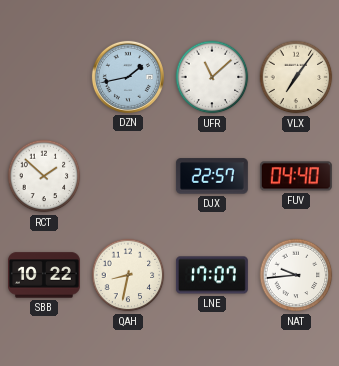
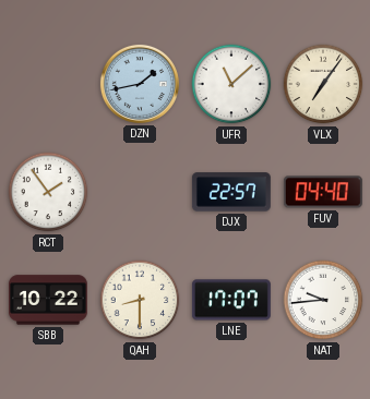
RCT: 1:52 -> 1:54
QAH: 8:32 -> 8:30
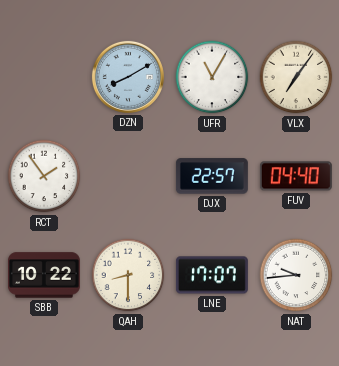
DZN: 1:43 -> 8:10
UFR: 11:08 -> 11:05
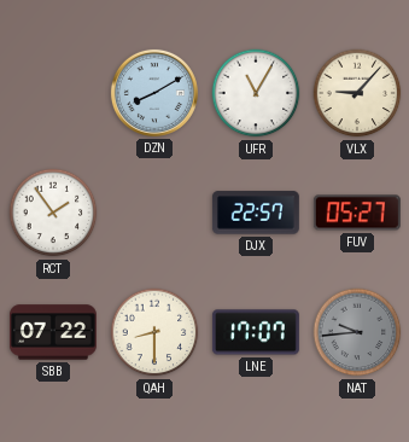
VLX: 7:06 -> 9:07
FUV: 04:40 -> 05:27
SBB: 10:22 -> 07:22
NAT dial: white -> grey
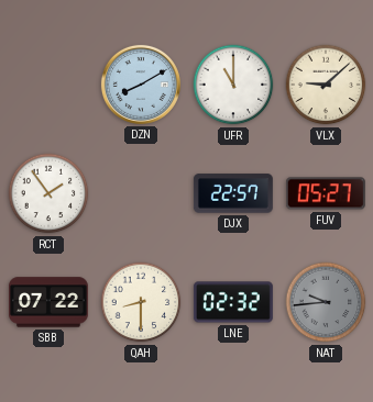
UFR: 11:05 -> 11:00
VLX: 9:07 -> 9:08
LNE: 17:07 -> 02:32
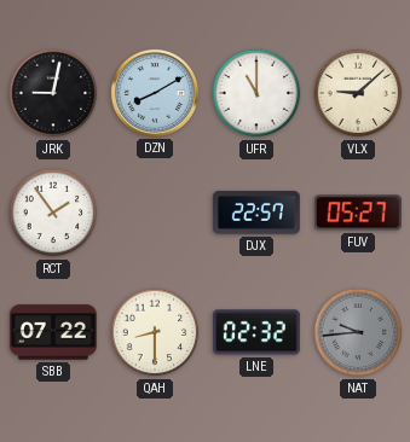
JRK: none -> 9:02
